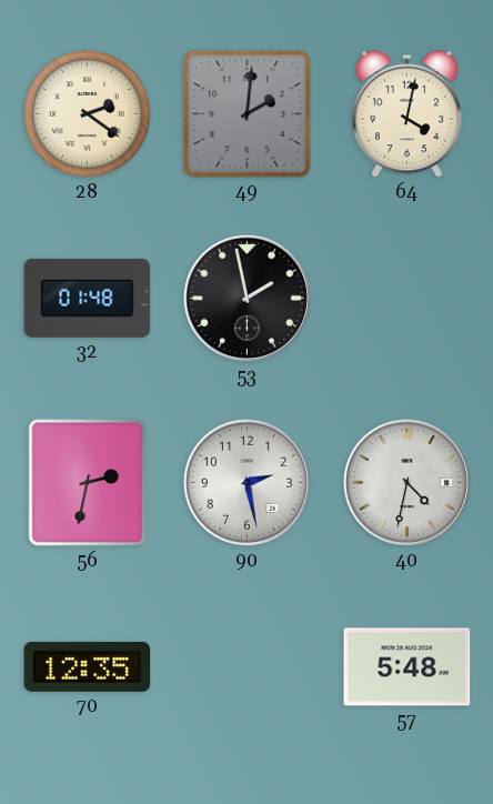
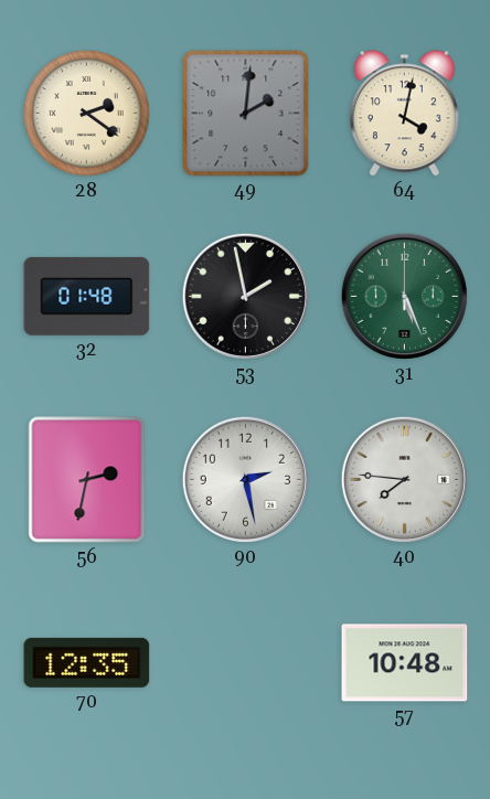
31: none -> 5:26
40: 4:32 -> 7:46
57: 5:48 -> 10:48
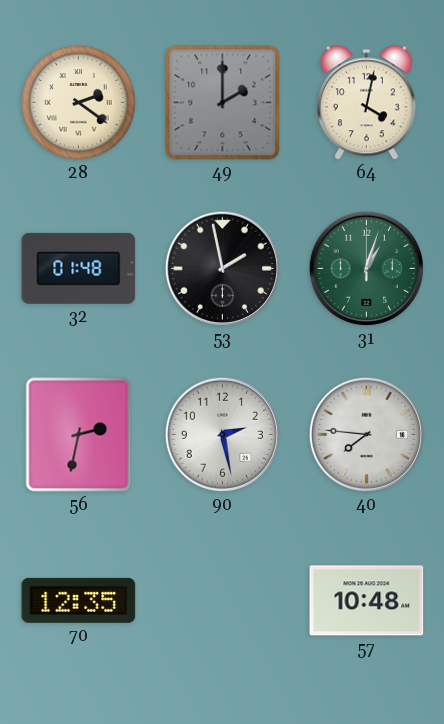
49: 2:01 -> 2:00
31: 5:26 -> 1:03
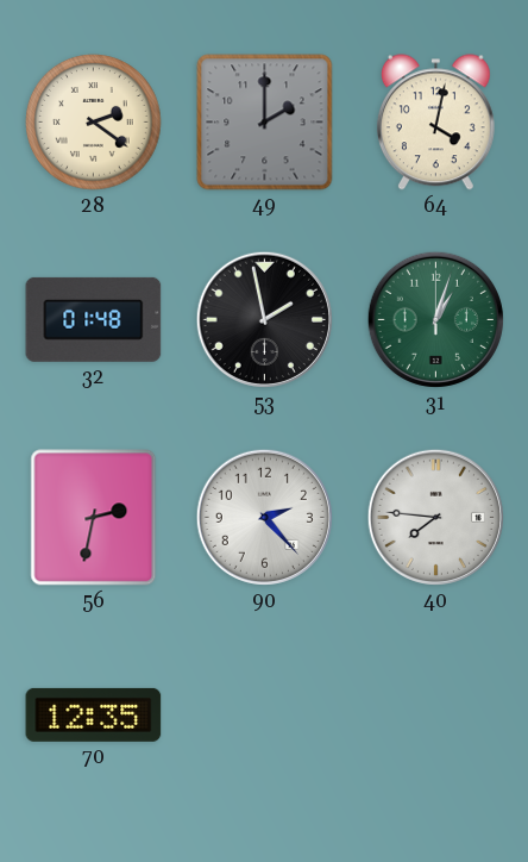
90: 2:28 -> 2:23
57: 10:48 -> none
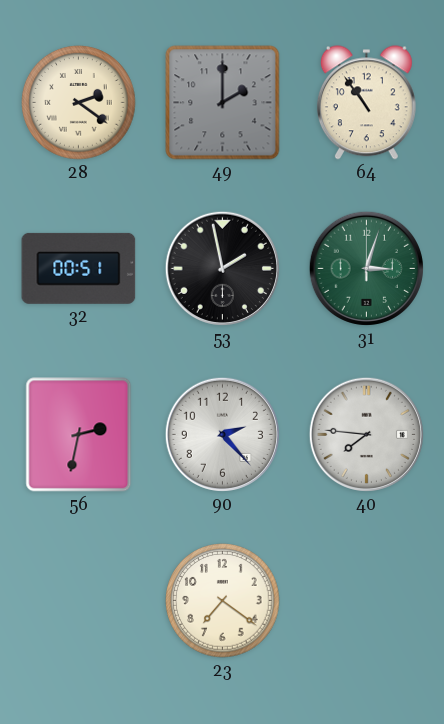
64: 4:02 -> 10:54
32: 01:48 -> 00:51
31: 1:03 -> 3:03
70: 12:35 -> none
23: none -> 7:21
